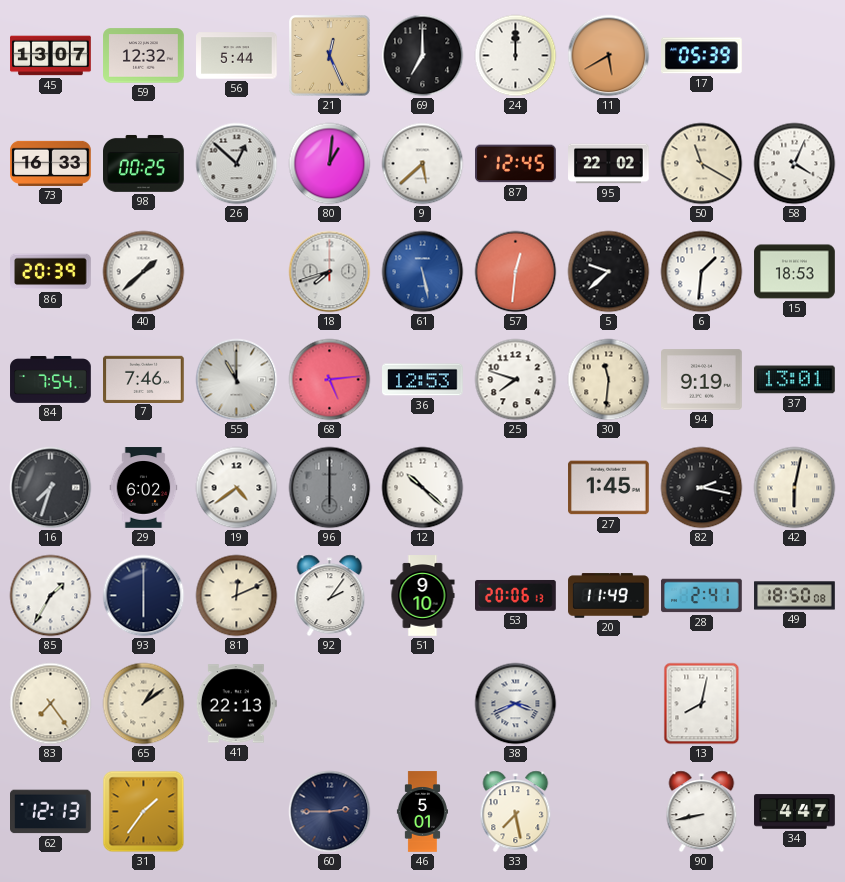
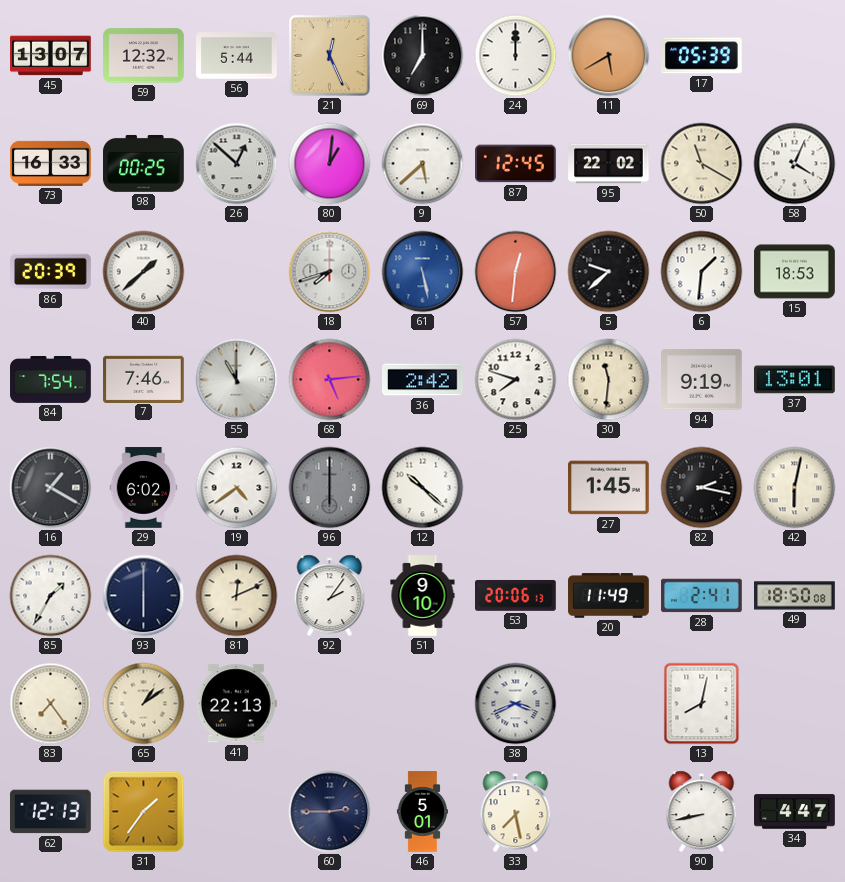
36: 12:53 -> 2:42
16: 7:33 -> 1:20
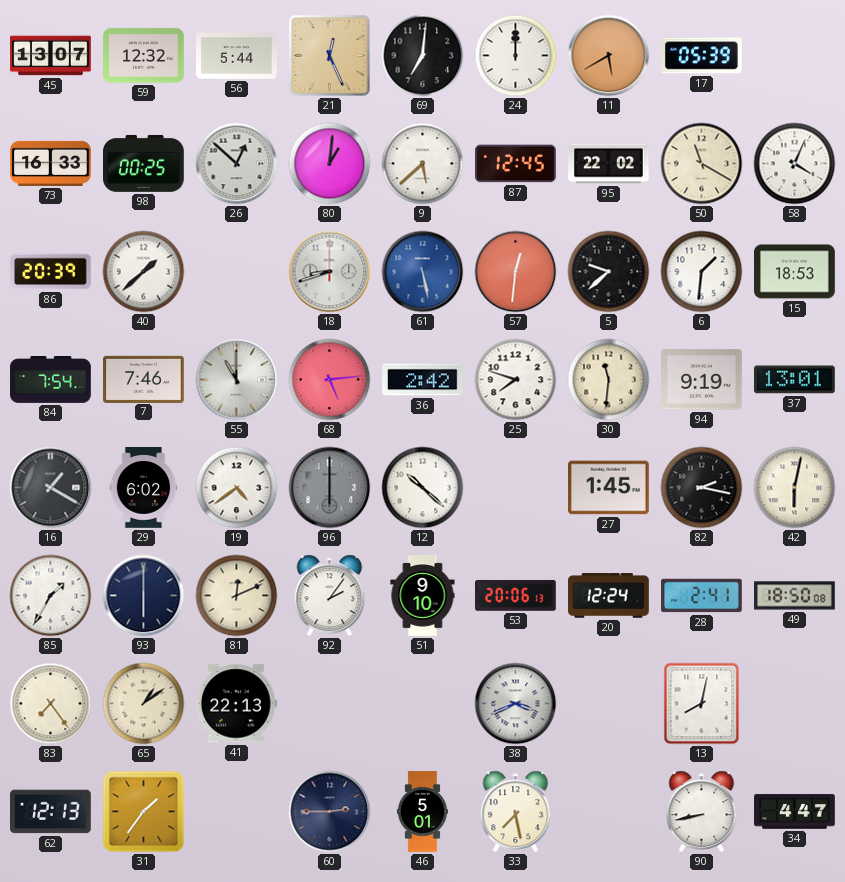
69: 7:00 -> 7:01
18: 7:42 -> 8:42
20: 11:49 -> 12:24
